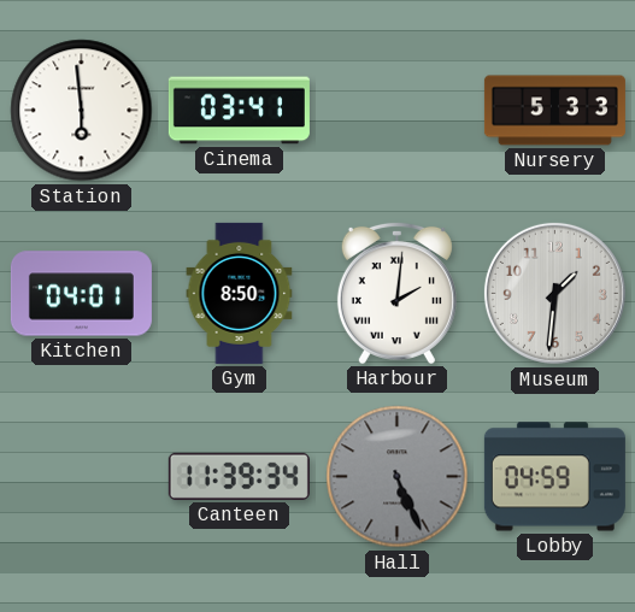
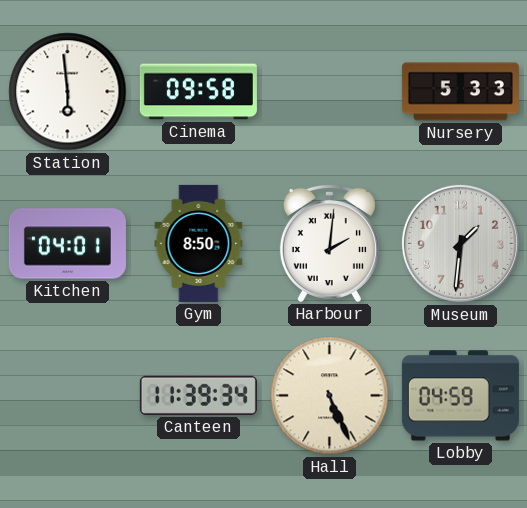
Cinema: 03:41 -> 09:58
Hall dial: grey -> cream
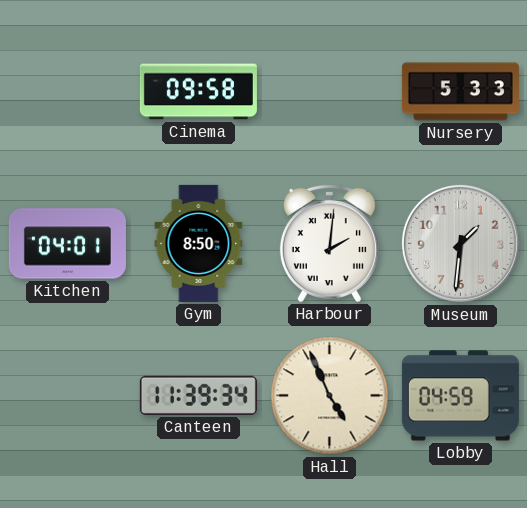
Station: 5:59 -> none
Hall: 5:26 -> 4:56
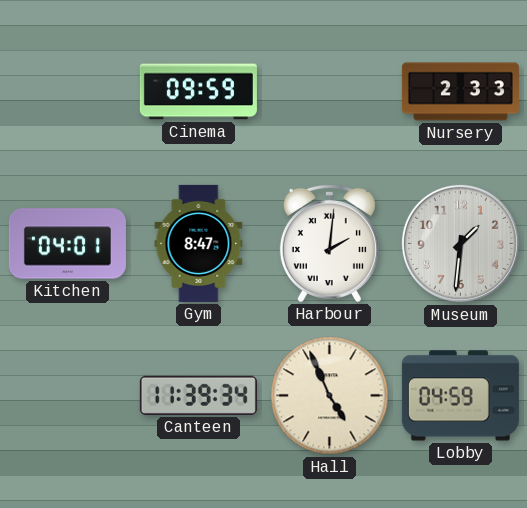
Cinema: 09:58 -> 09:59
Nursery: 5:33 -> 2:33
Gym: 8:50 -> 8:47
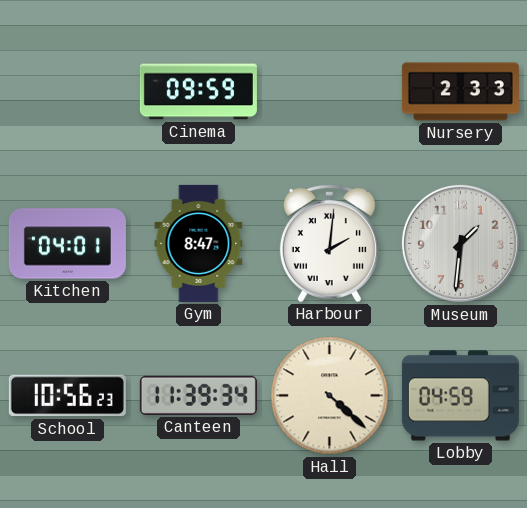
School: none -> 10:56
Hall: 4:56 -> 4:22
